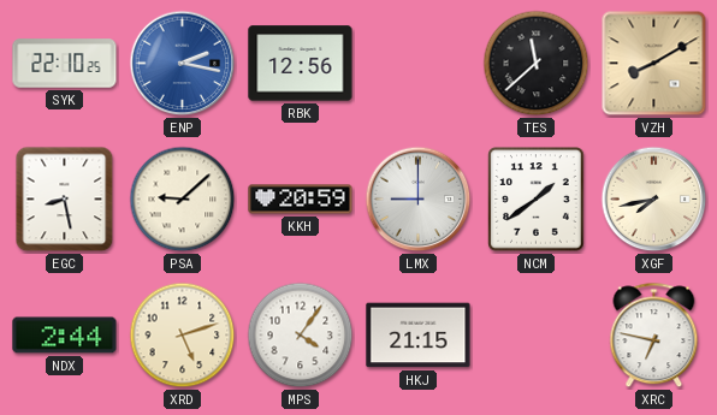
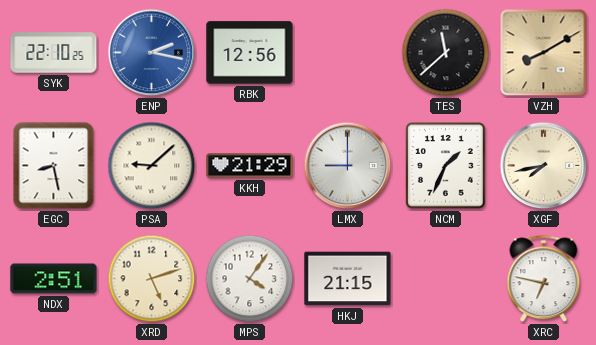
KKH: 20:59 -> 21:29
NCM: 1:39 -> 1:34
NDX: 2:44 -> 2:51
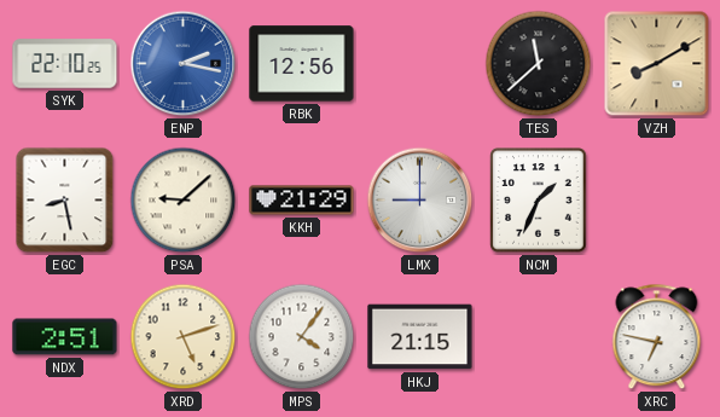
XGF: 7:43 -> none
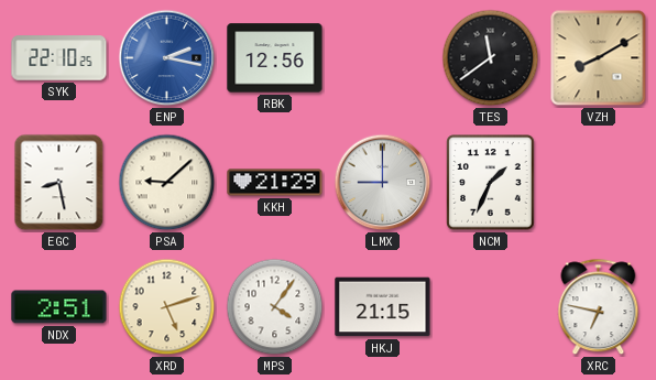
TES: 11:38 -> 11:39
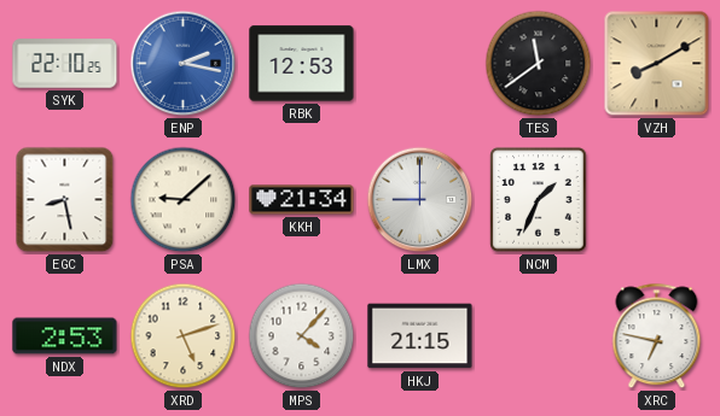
RBK: 12:56 -> 12:53
KKH: 21:29 -> 21:34
NDX: 2:51 -> 2:53
MPS: 4:06 -> 4:07
